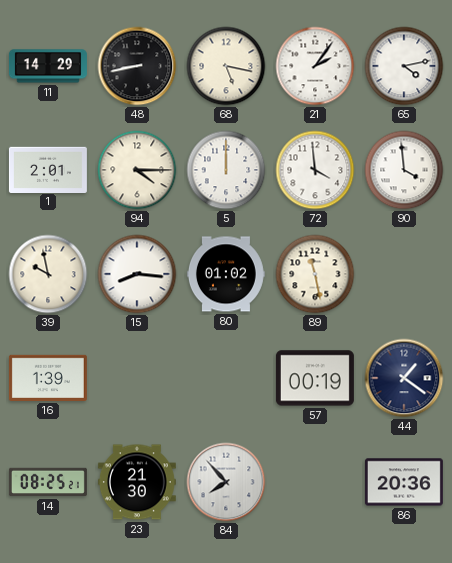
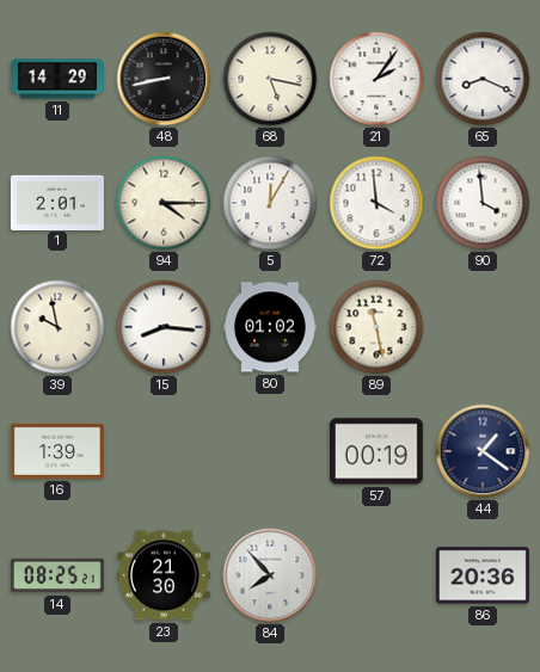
65: 4:13 -> 8:19
5: 12:00 -> 12:05
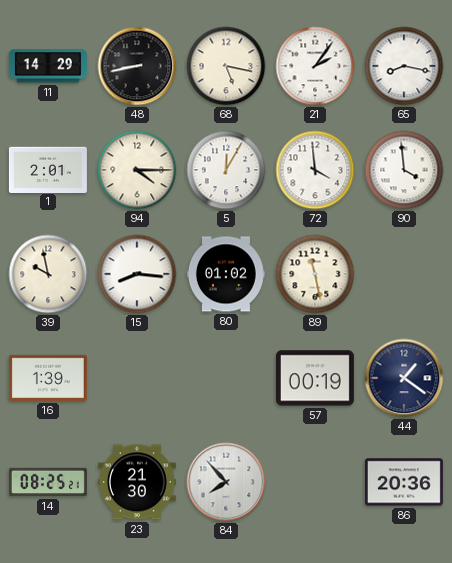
65: 8:19 -> 8:17
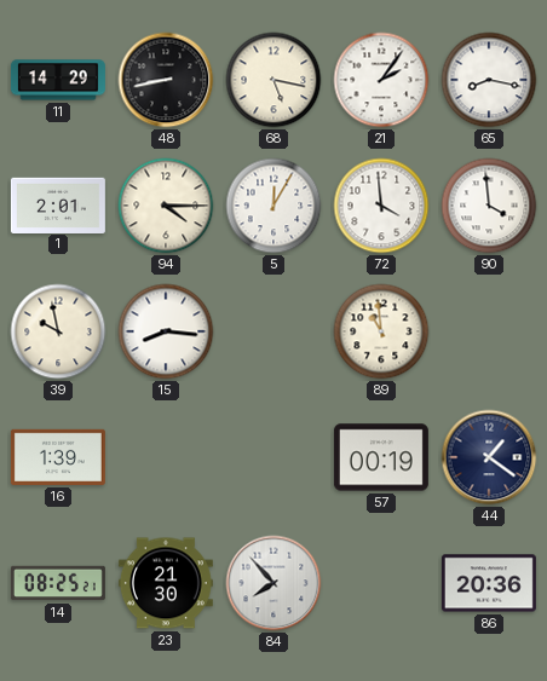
80: 01:02 -> none
89: 11:28 -> 10:59
